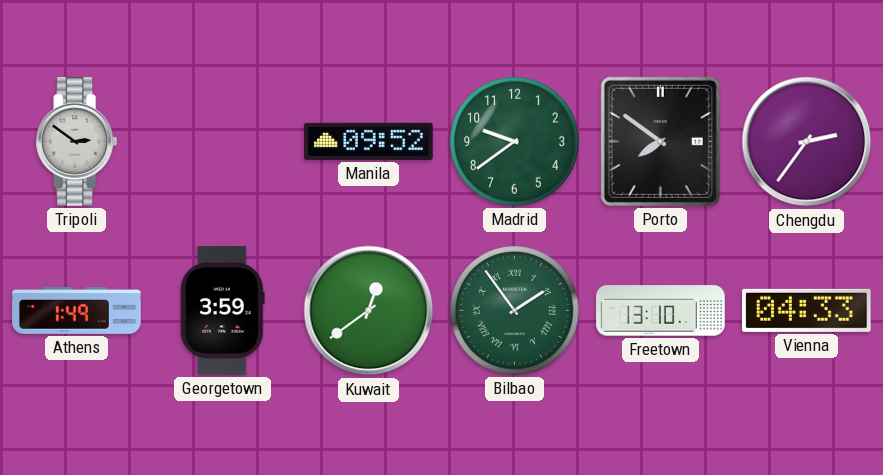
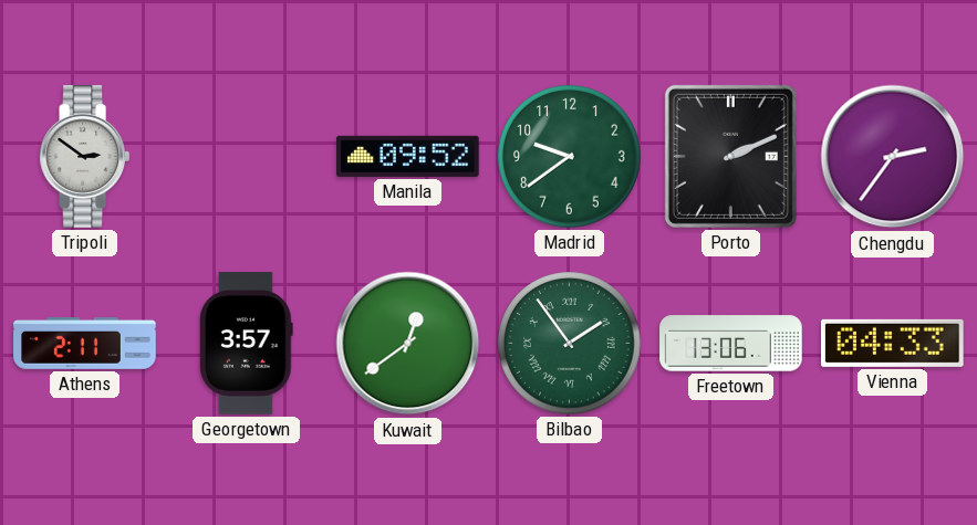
Porto: 7:51 -> 2:11
Athens: 1:49 -> 2:11
Georgetown: 3:59 -> 3:57
Freetown: 13:10 -> 13:06
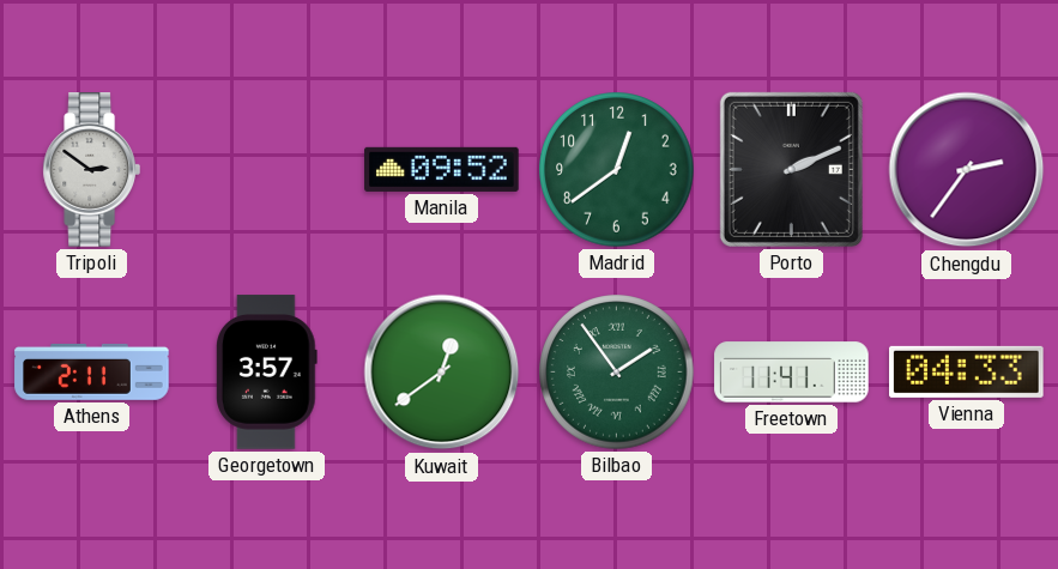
Madrid: 9:39 -> 12:39
Freetown: 13:06 -> 11:41
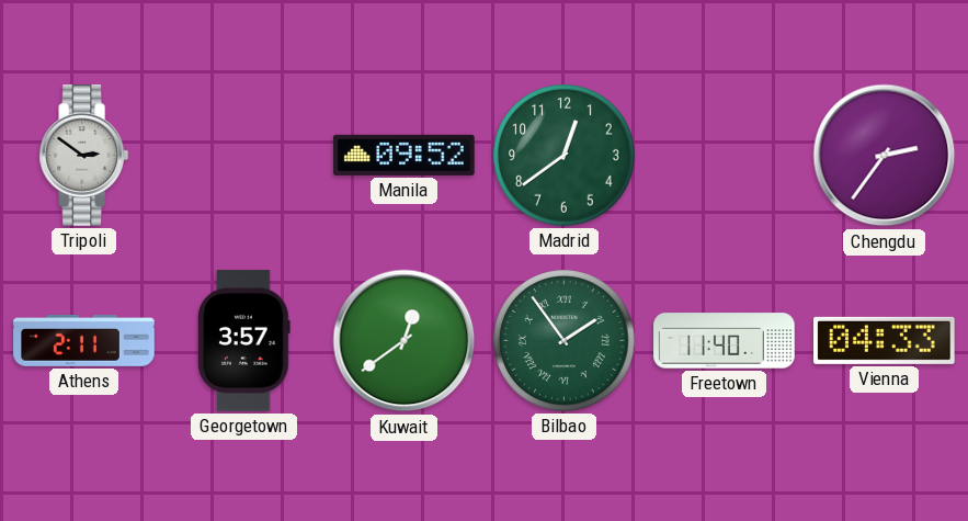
Porto: 2:11 -> none
Freetown: 11:41 -> 11:40
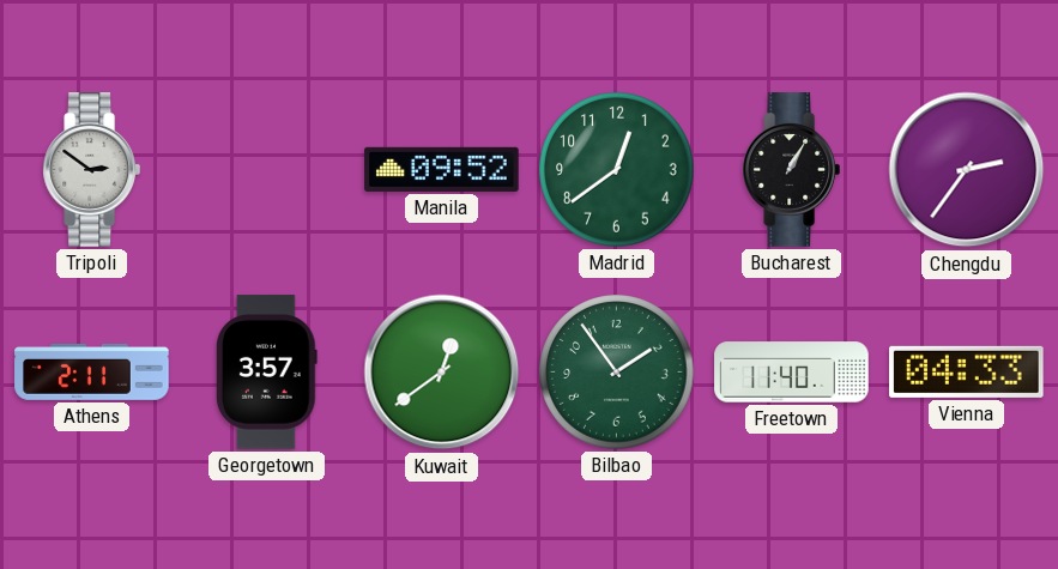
Bucharest: none -> 1:05
Bilbao numerals: Roman -> Arabic
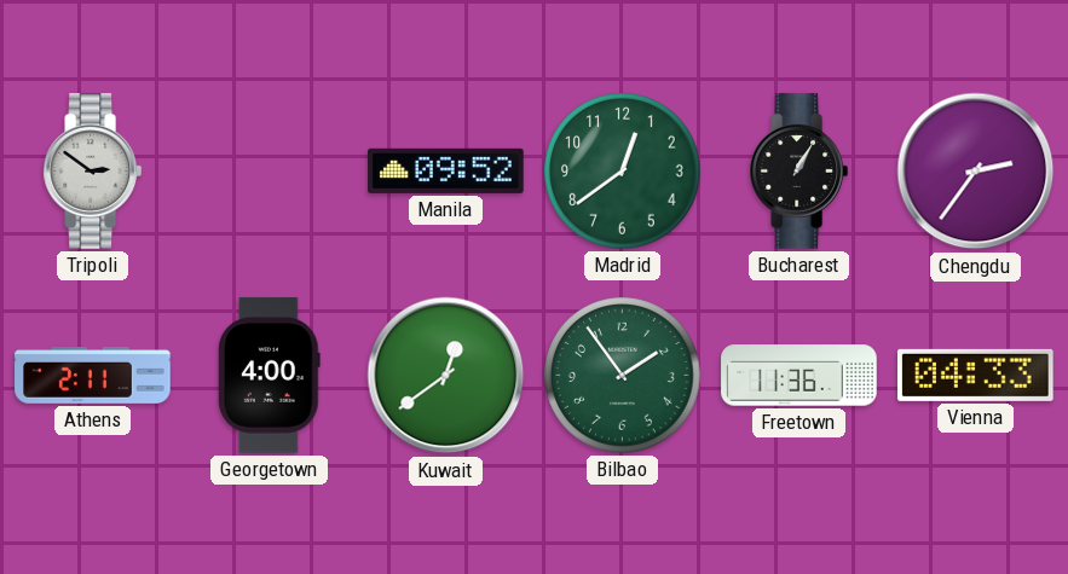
Georgetown: 3:57 -> 4:00
Freetown: 11:40 -> 11:36
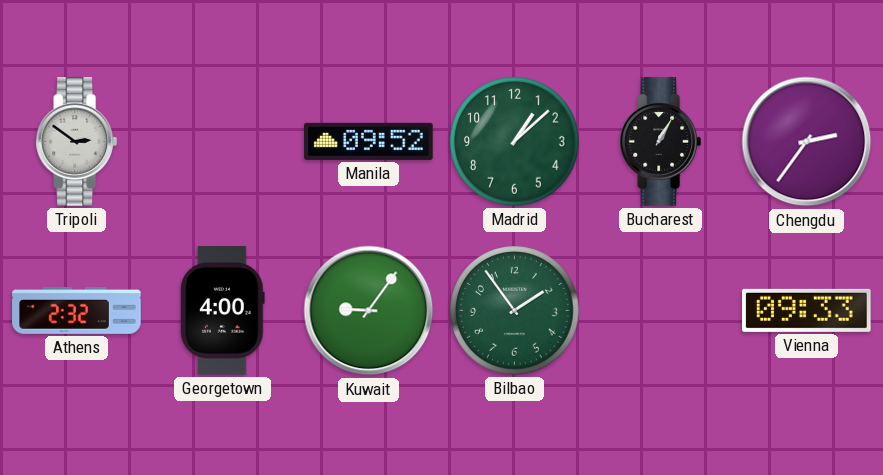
Madrid: 12:39 -> 1:08
Athens: 2:11 -> 2:32
Kuwait: 12:39 -> 9:06
Freetown: 11:36 -> none
Vienna: 04:33 -> 09:33
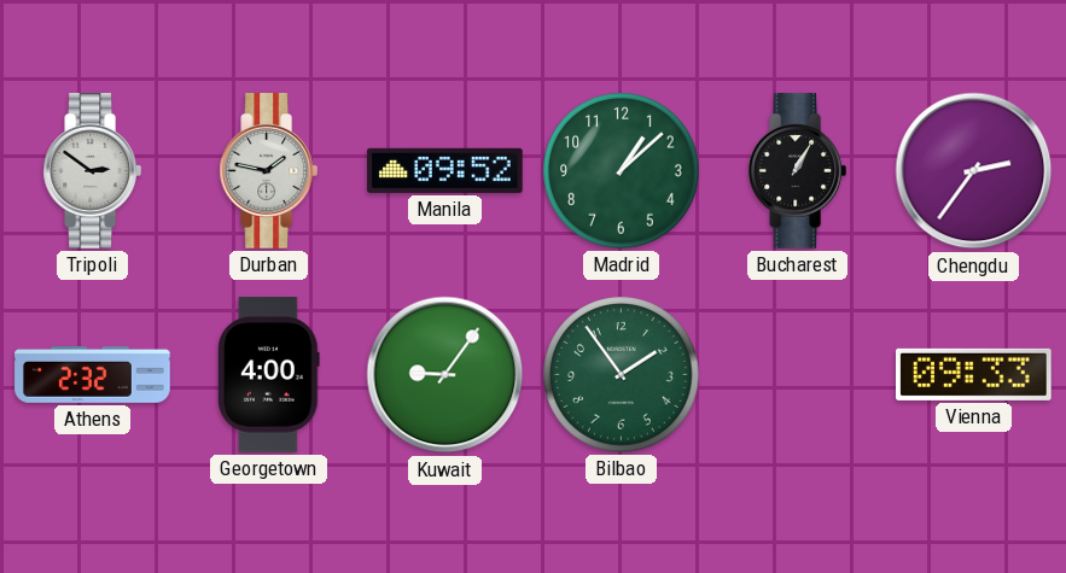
Durban: none -> 1:47
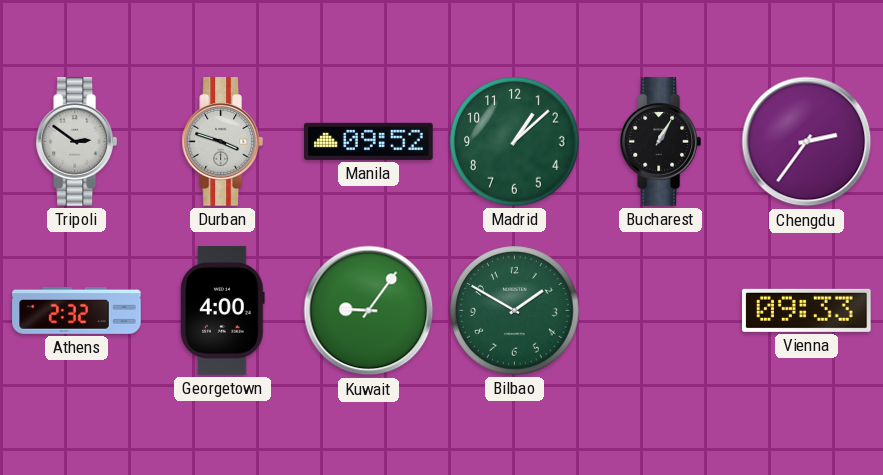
Durban: 1:47 -> 3:48
Bilbao: 1:54 -> 1:50
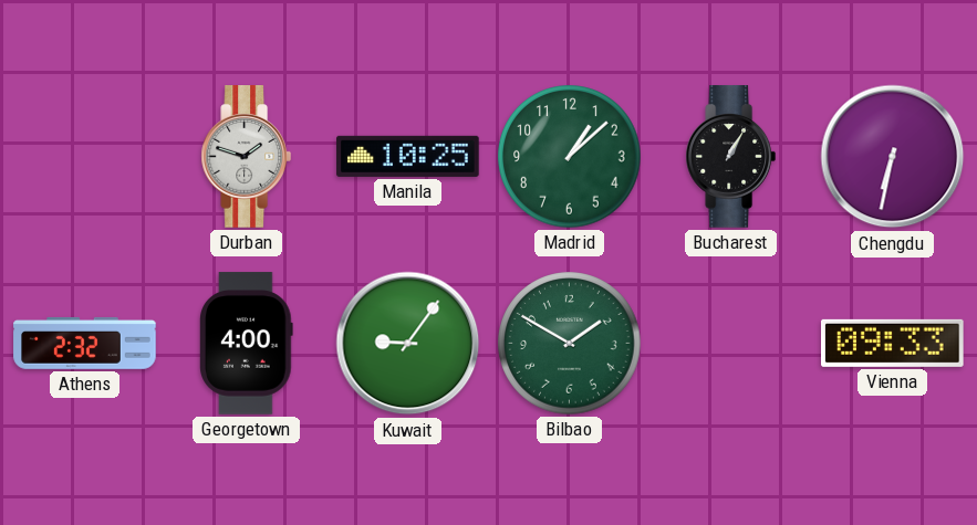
Tripoli: 2:51 -> none
Durban: 3:48 -> 1:48
Manila: 09:52 -> 10:25
Chengdu: 2:36 -> 6:32
